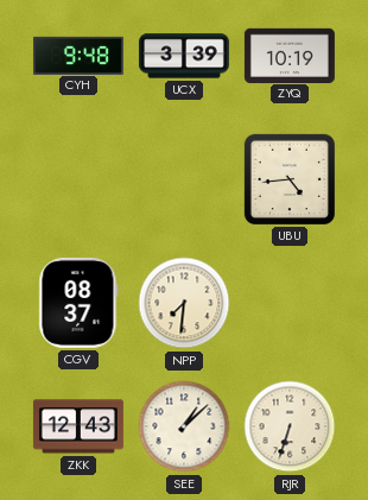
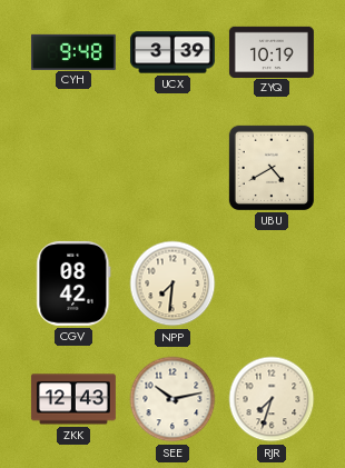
UBU: 4:44 -> 4:40
CGV: 08:37 -> 08:42
SEE: 1:08 -> 10:13
RJR: 6:33 -> 7:33
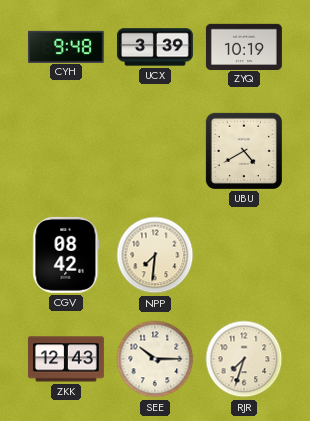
SEE: 10:13 -> 10:15
